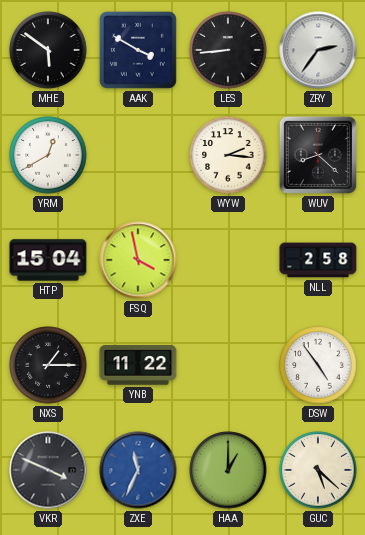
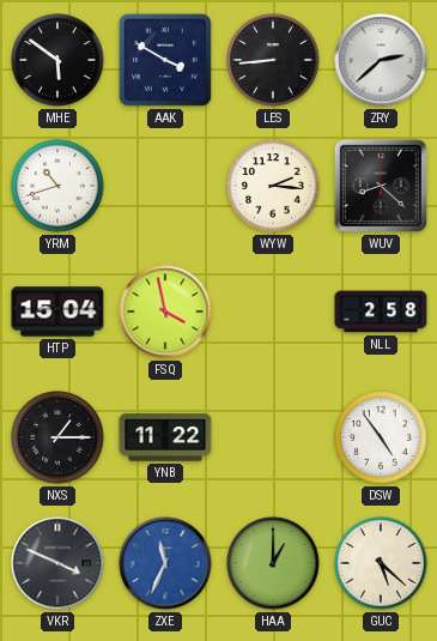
ZRY: 2:36 -> 2:38
YRM: 12:40 -> 10:42
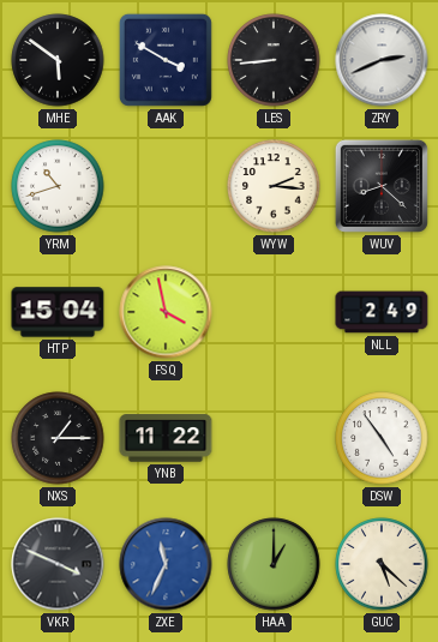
ZRY: 2:38 -> 2:41
NLL: 2:58 -> 2:49
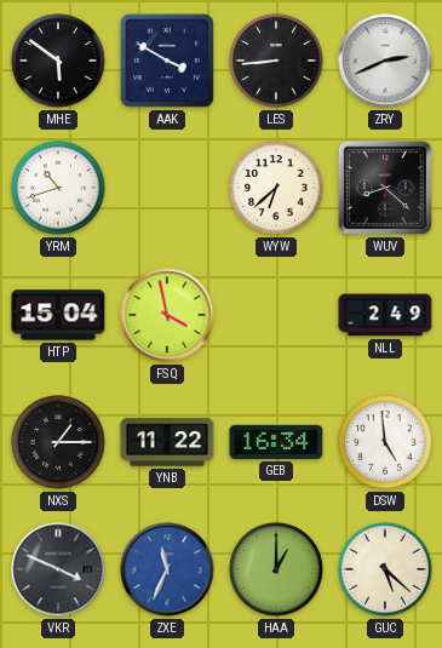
WYW: 2:16 -> 6:38
GEB: none -> 16:34
DSW: 4:54 -> 4:59
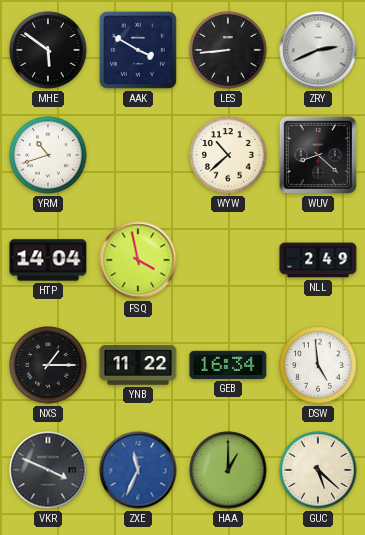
WYW: 6:38 -> 10:38
HTP: 15:04 -> 14:04
